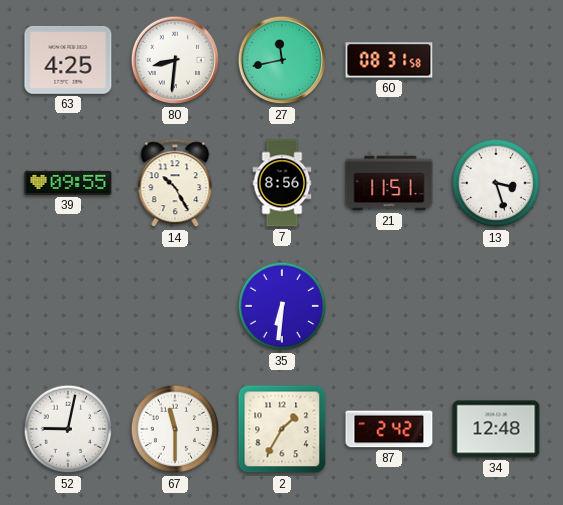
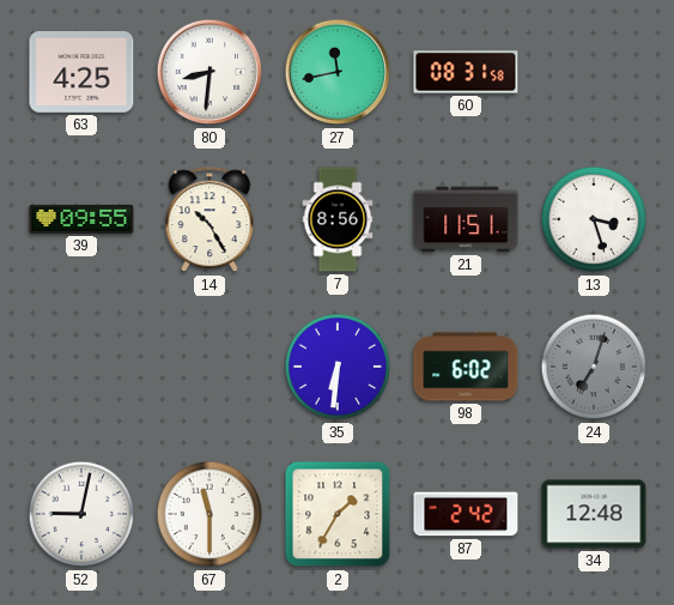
98: none -> 6:02
24: none -> 7:03
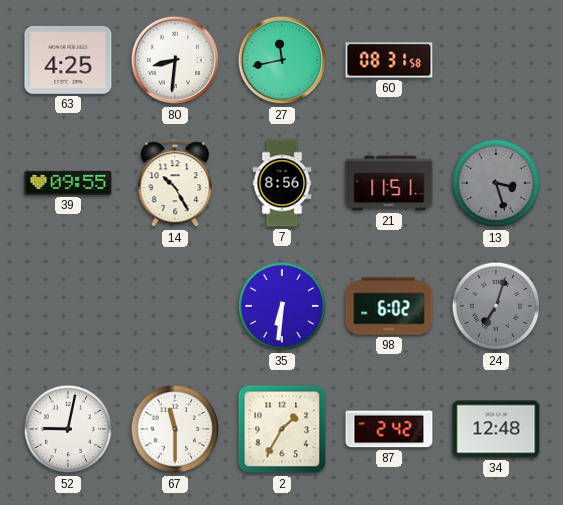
13 dial: white -> grey
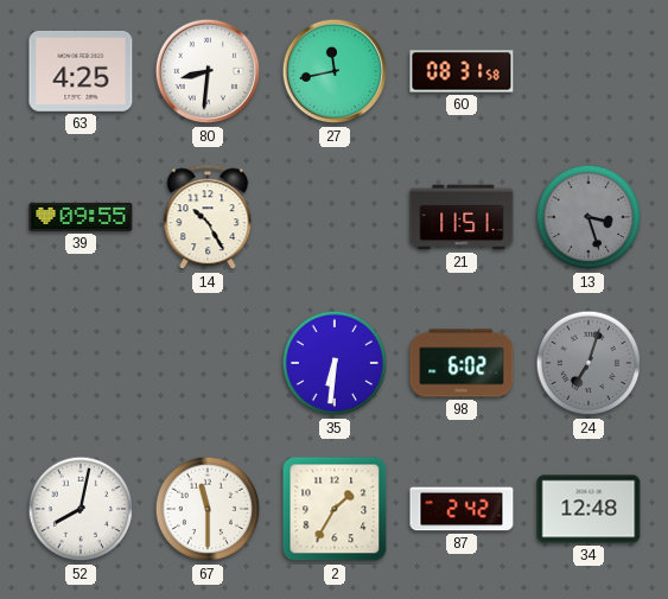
7: 8:56 -> none
52: 9:02 -> 8:02
